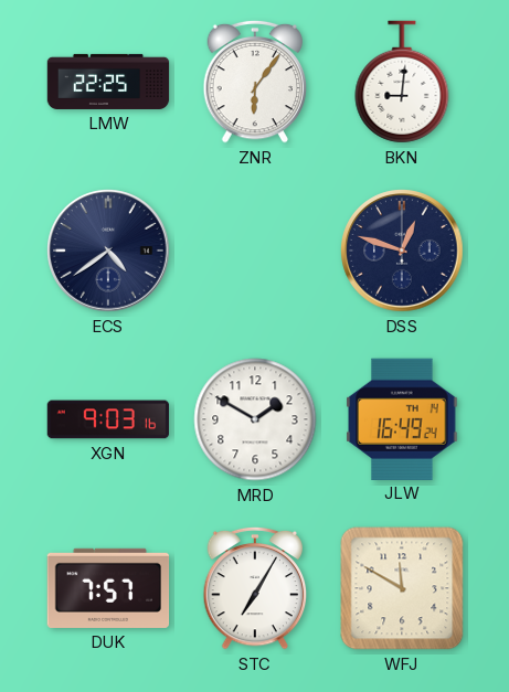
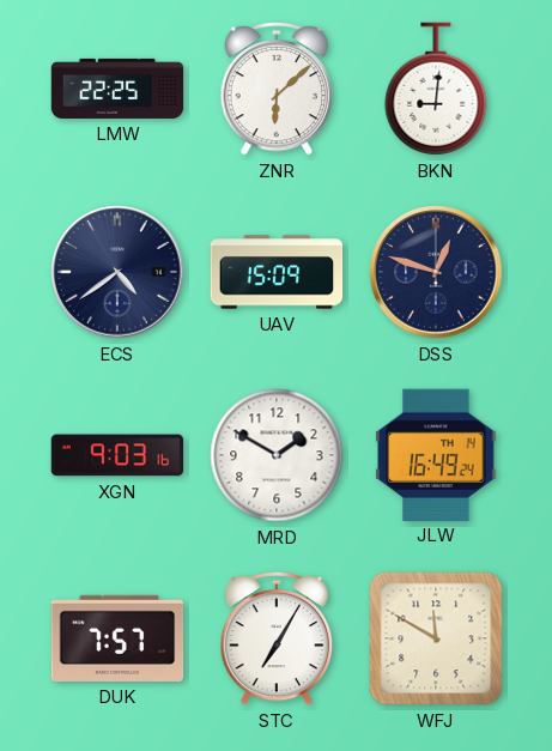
ZNR: 6:06 -> 6:08
UAV: none -> 15:09
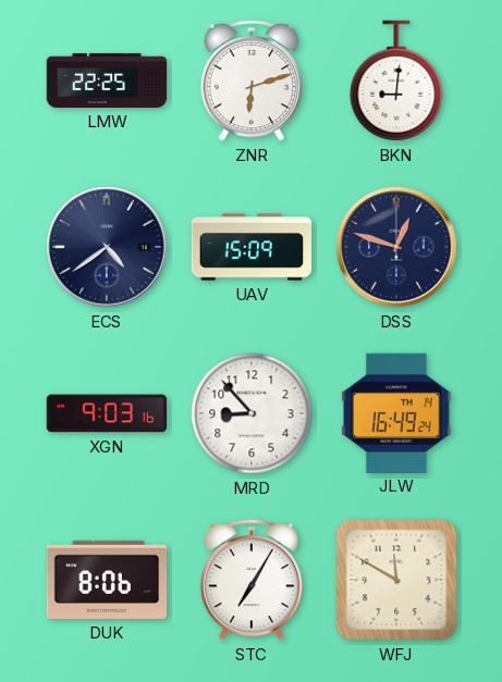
ZNR: 6:08 -> 6:12
MRD: 1:50 -> 8:53
DUK: 7:57 -> 8:06
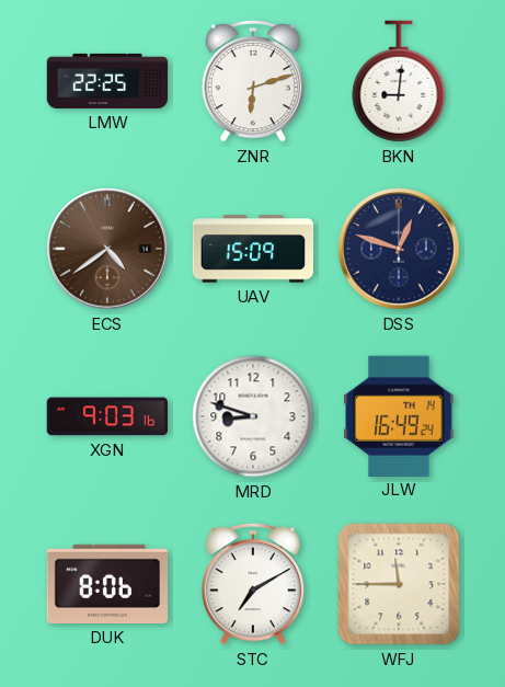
ECS dial: navy -> brown
MRD: 8:53 -> 8:48
STC: 7:05 -> 7:10
WFJ: 11:50 -> 11:45
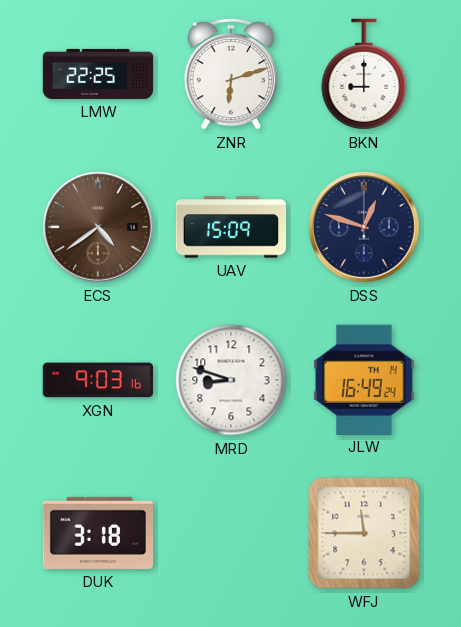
BKN: 9:01 -> 9:00
DUK: 8:06 -> 3:18
STC: 7:10 -> none
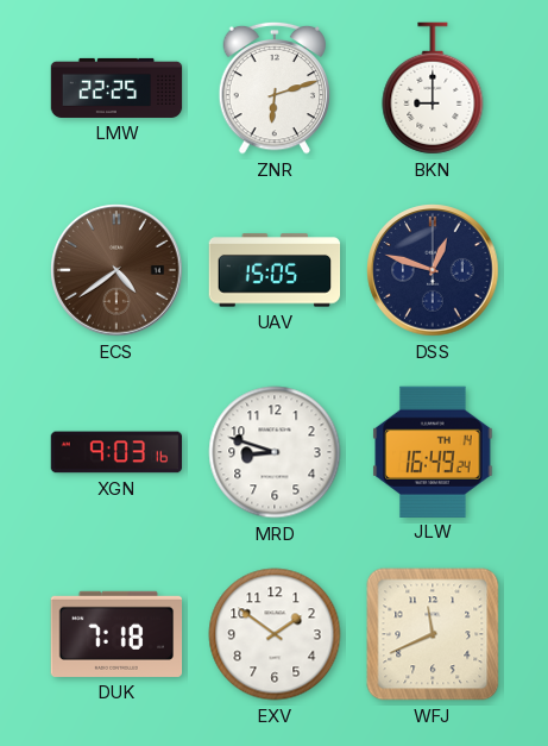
UAV: 15:09 -> 15:05
DUK: 3:18 -> 7:18
EXV: none -> 1:51
WFJ: 11:45 -> 11:41
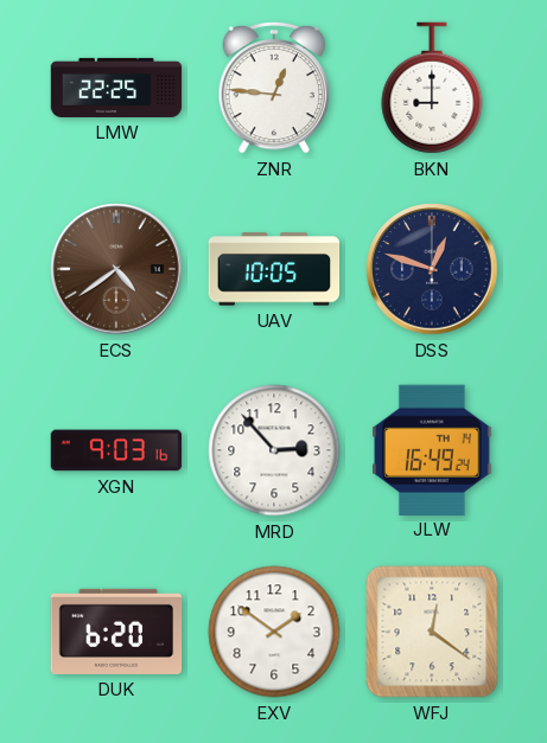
ZNR: 6:12 -> 12:46
UAV: 15:05 -> 10:05
MRD: 8:48 -> 2:53
DUK: 7:18 -> 6:20
WFJ: 11:41 -> 12:21
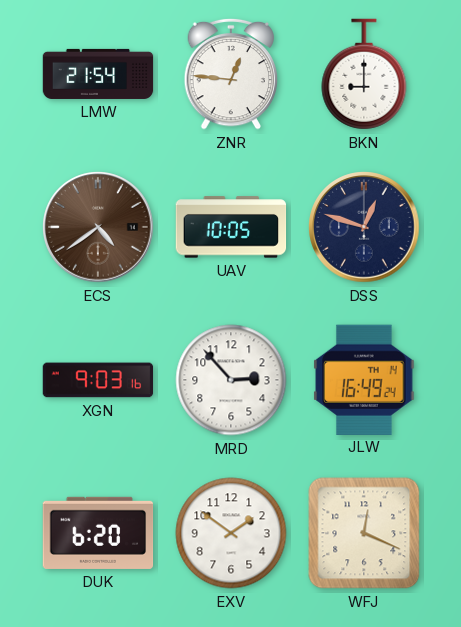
LMW: 22:25 -> 21:54
WFJ: 12:21 -> 12:19
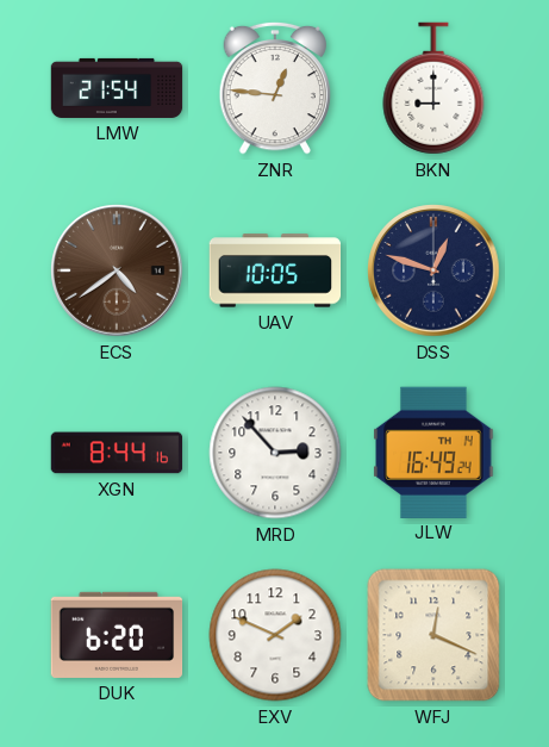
XGN: 9:03 -> 8:44
EXV: 1:51 -> 1:49
